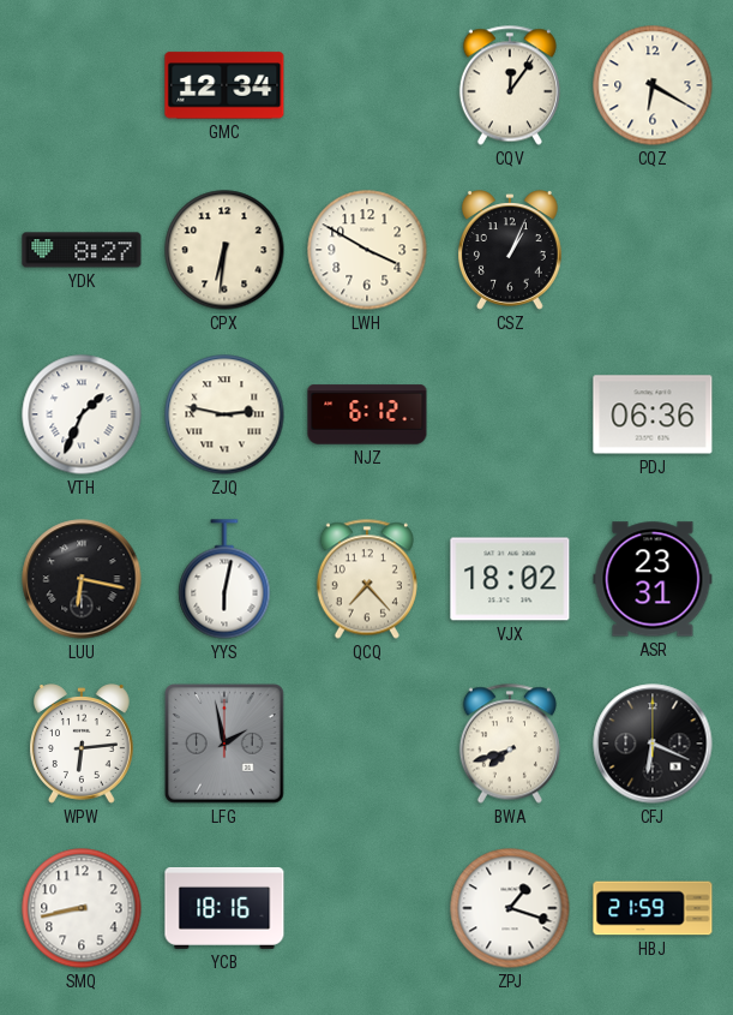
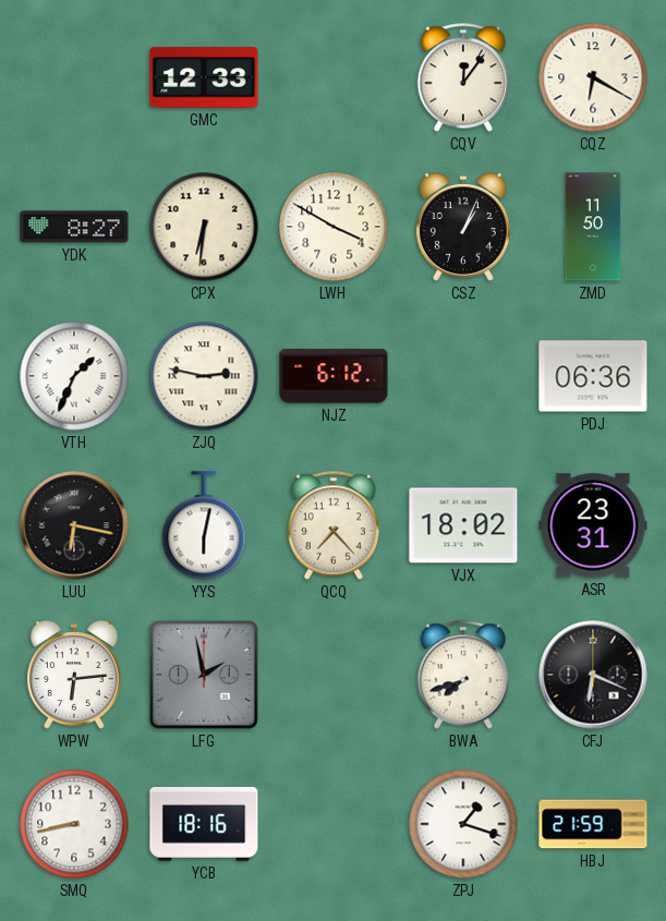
GMC: 12:34 -> 12:33
ZMD: none -> 11:50
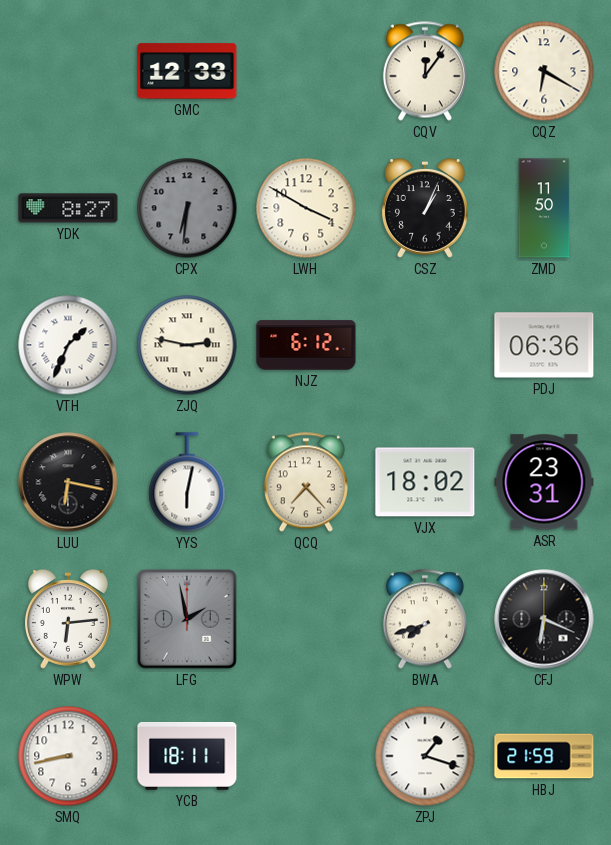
CPX dial: cream -> grey
YCB: 18:16 -> 18:11
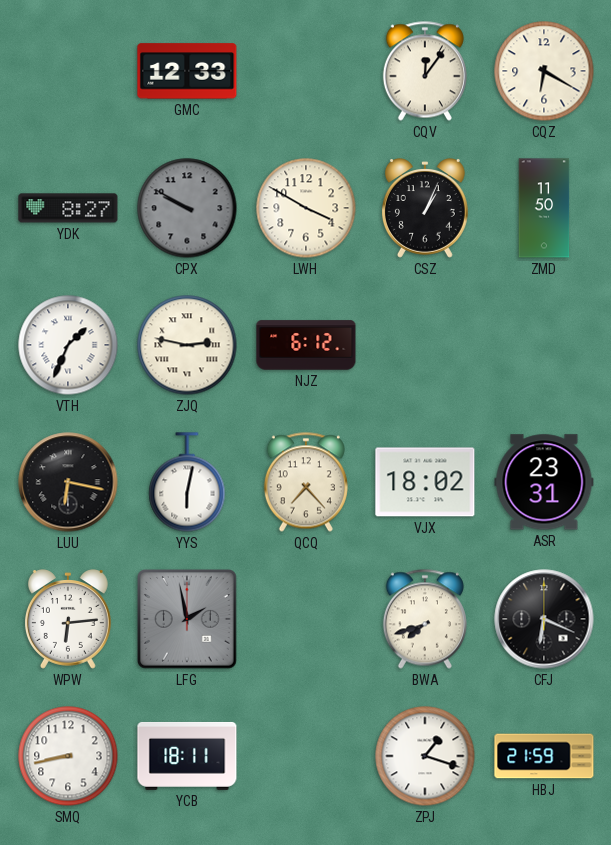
CPX: 6:31 -> 9:50
PDJ: 06:36 -> none
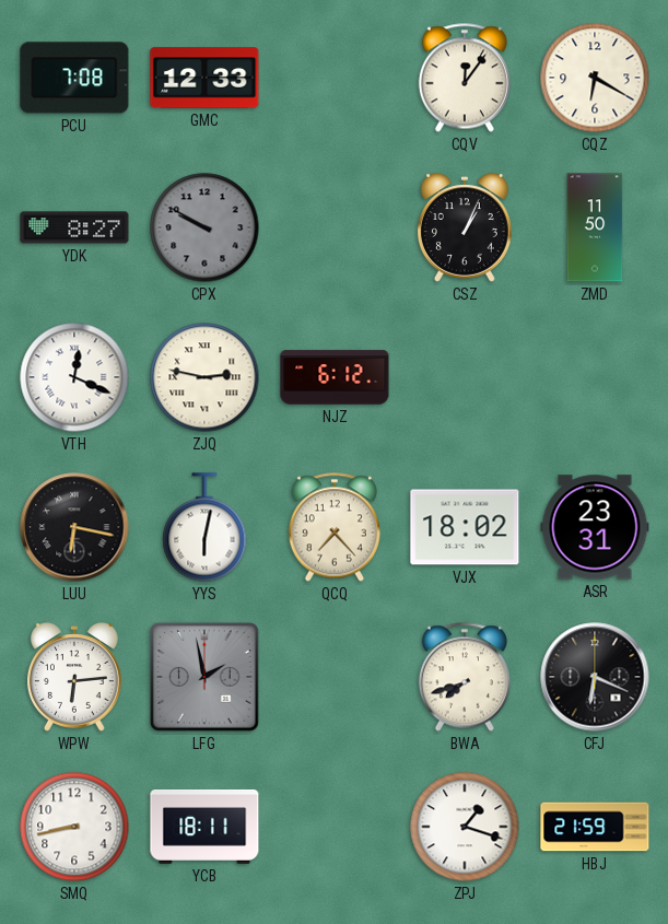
PCU: none -> 7:08
LWH: 3:50 -> none
VTH: 1:34 -> 12:19
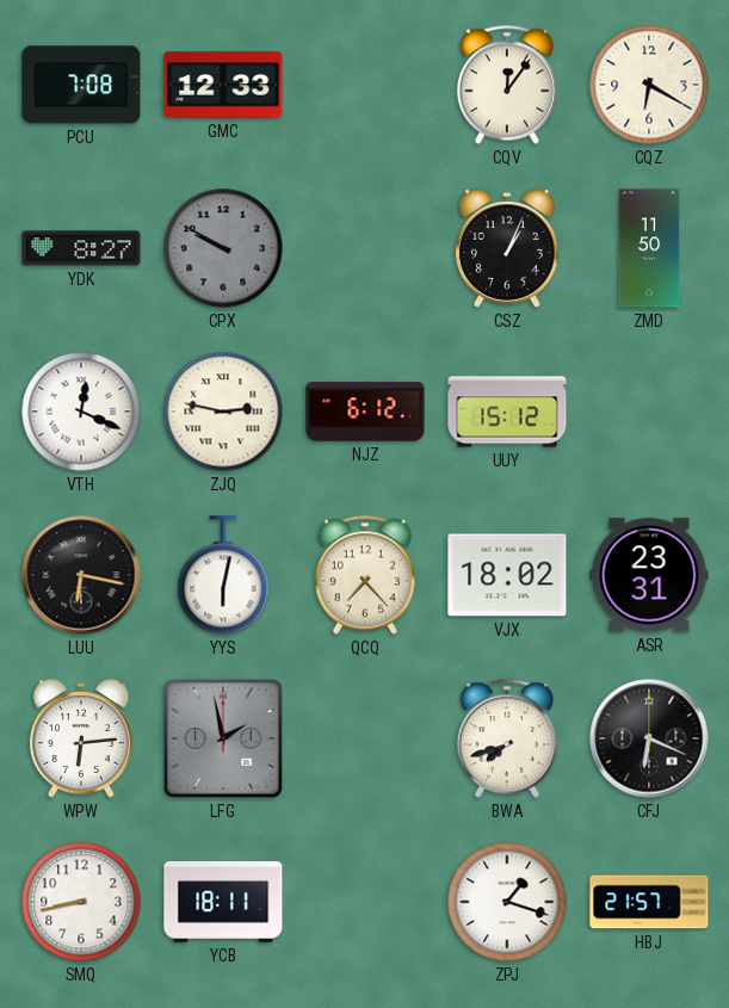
UUY: none -> 15:12
HBJ: 21:59 -> 21:57
